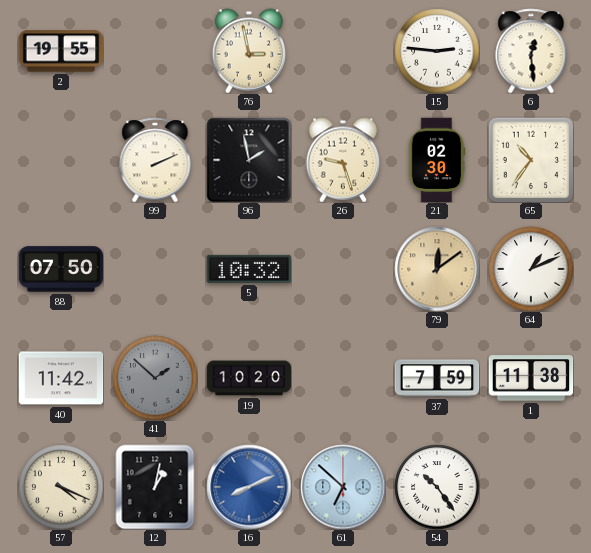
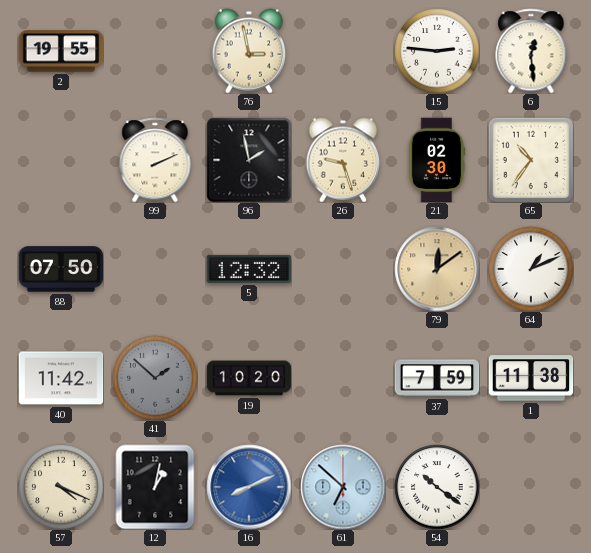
5: 10:32 -> 12:32
54: 10:24 -> 10:21
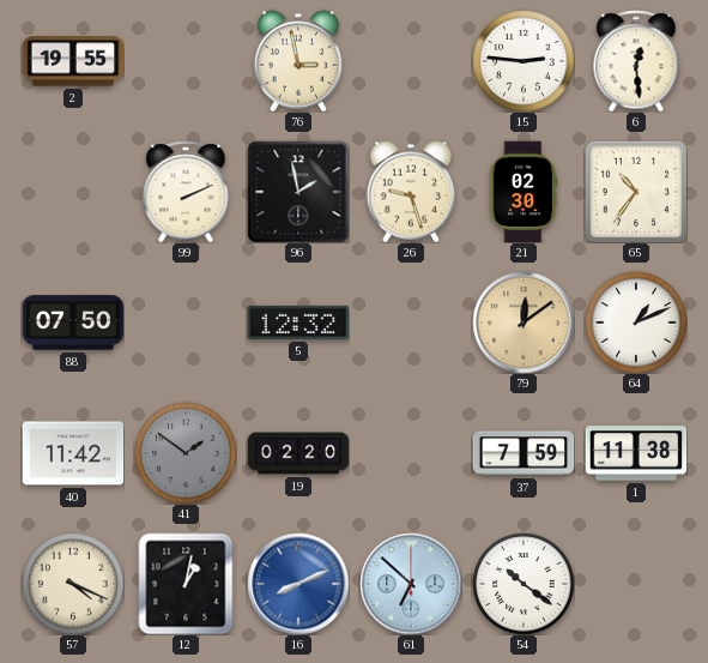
41: 1:52 -> 1:51
19: 10:20 -> 02:20
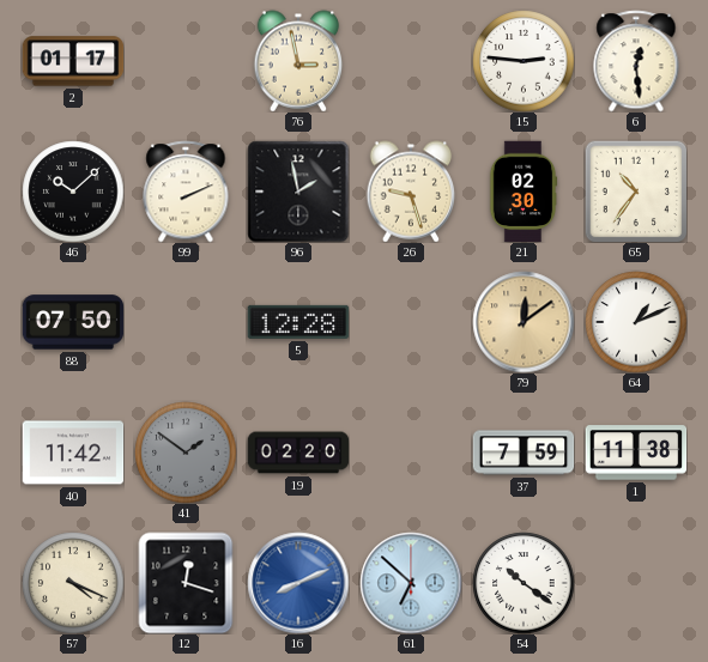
2: 19:55 -> 01:17
46: none -> 10:08
5: 12:32 -> 12:28
12: 1:02 -> 12:18
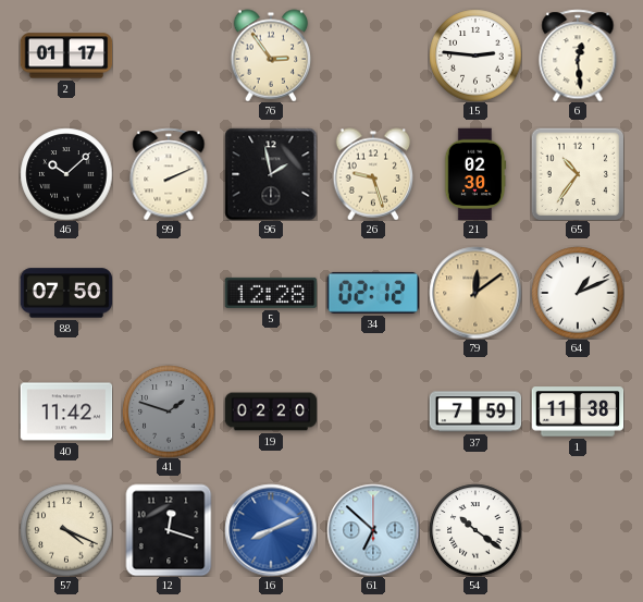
76: 2:58 -> 2:54
34: none -> 02:12
41: 1:51 -> 1:48
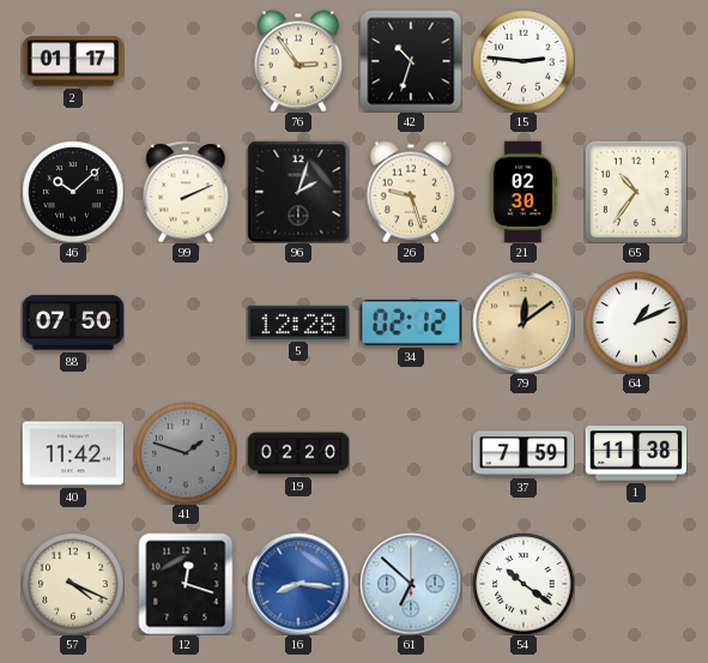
42: none -> 10:33
6: 12:29 -> none
96: 1:58 -> 2:03
16: 8:11 -> 8:16
